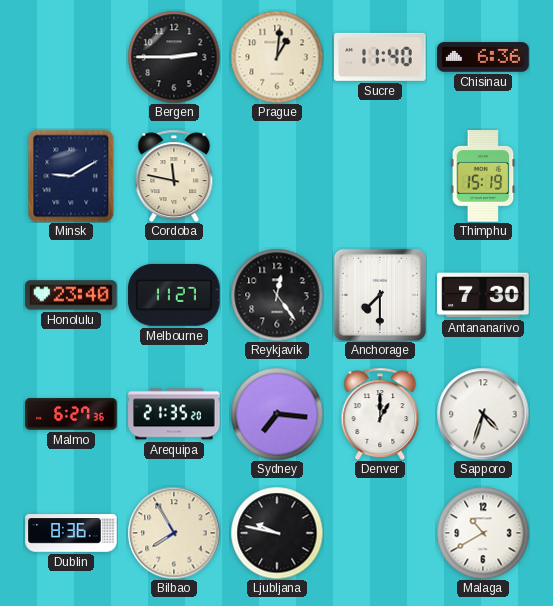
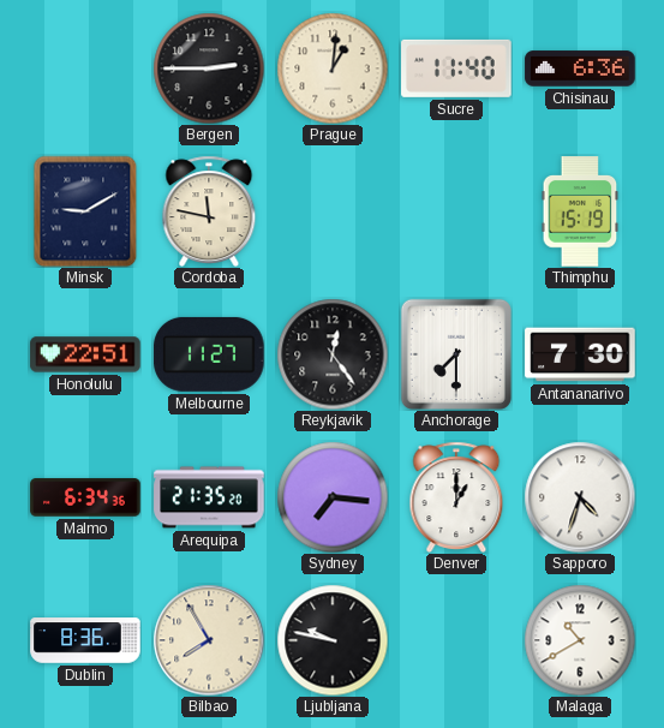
Honolulu: 23:40 -> 22:51
Malmo: 6:27 -> 6:34
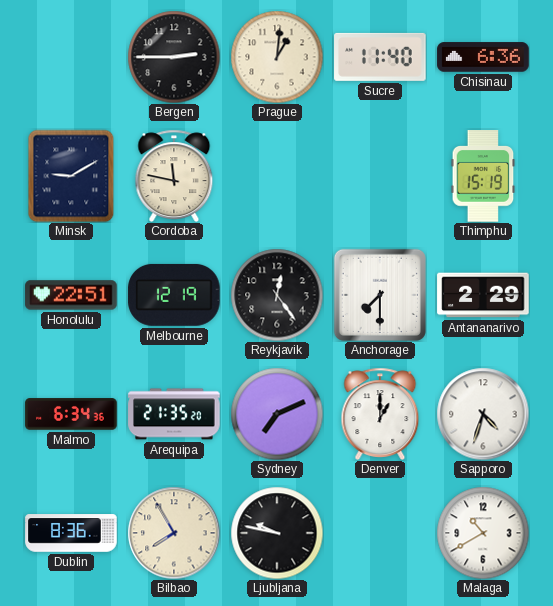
Melbourne: 11:27 -> 12:19
Antananarivo: 7:30 -> 2:29
Sydney: 7:16 -> 7:11
